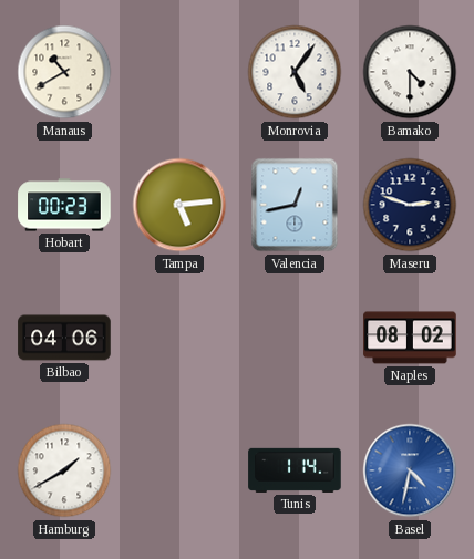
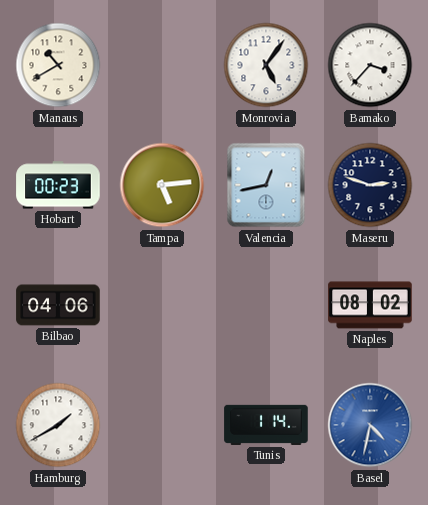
Bamako: 4:30 -> 3:37
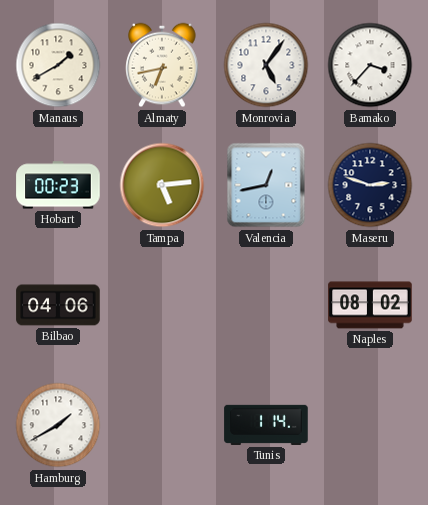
Manaus: 10:40 -> 1:40
Almaty: none -> 6:43
Basel: 4:32 -> none
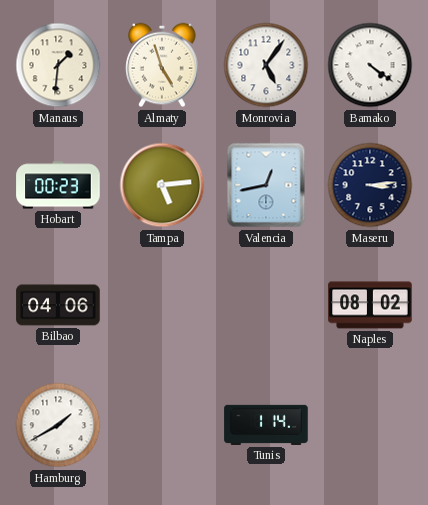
Manaus: 1:40 -> 1:31
Almaty: 6:43 -> 4:57
Bamako: 3:37 -> 4:21
Maseru: 2:48 -> 3:14
